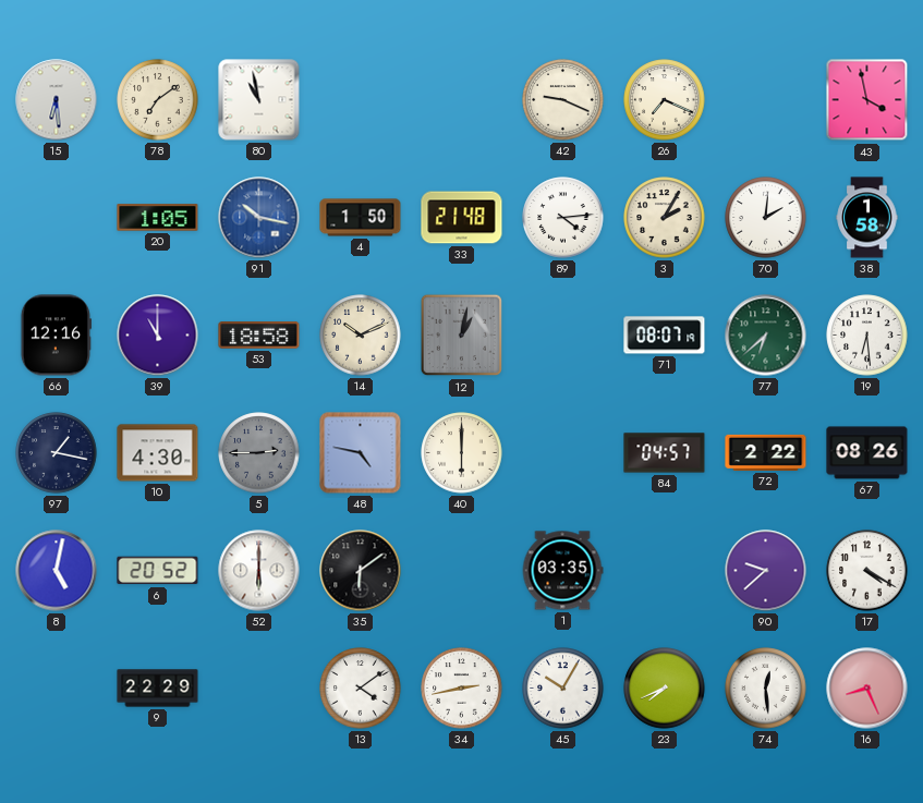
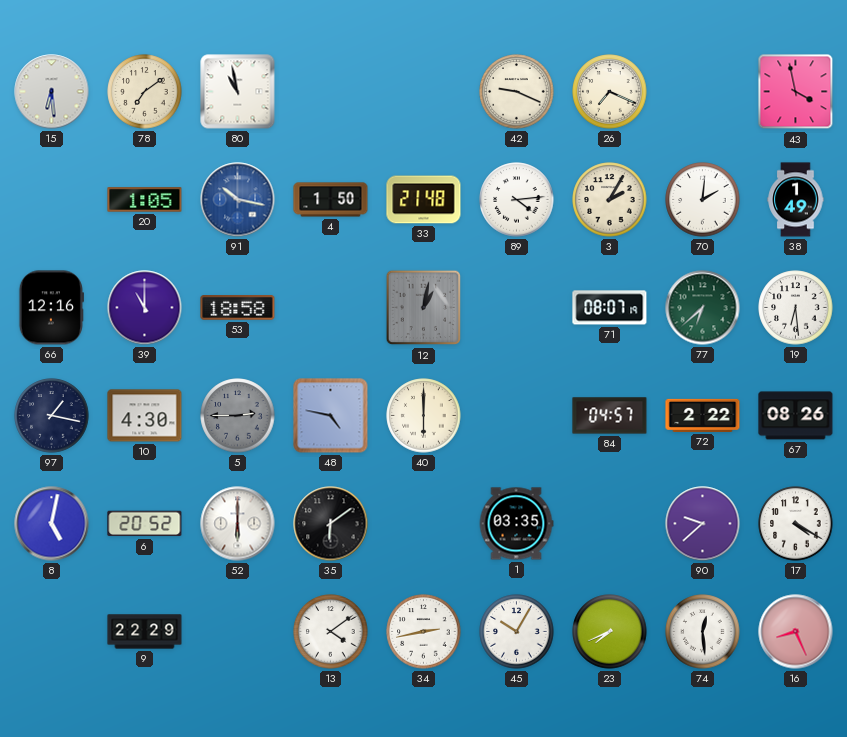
38: 1:58 -> 1:49
14: 10:11 -> none
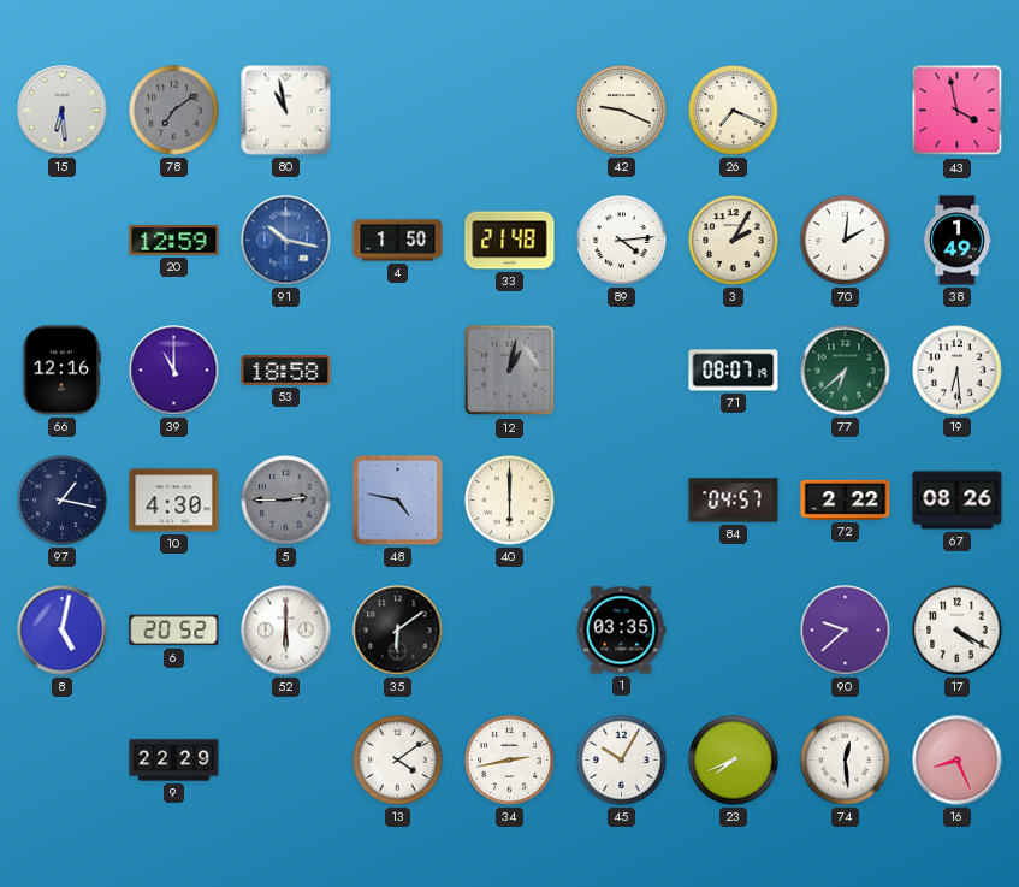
78 dial: cream -> grey
20: 1:05 -> 12:59
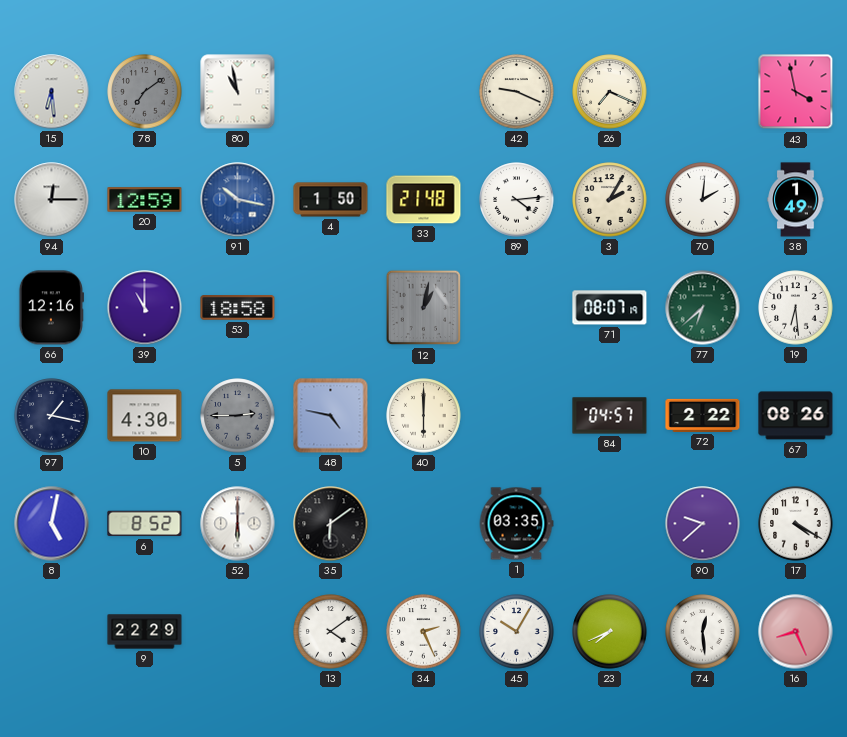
94: none -> 12:15
6: 20:52 -> 8:52
34: 2:43 -> 2:26
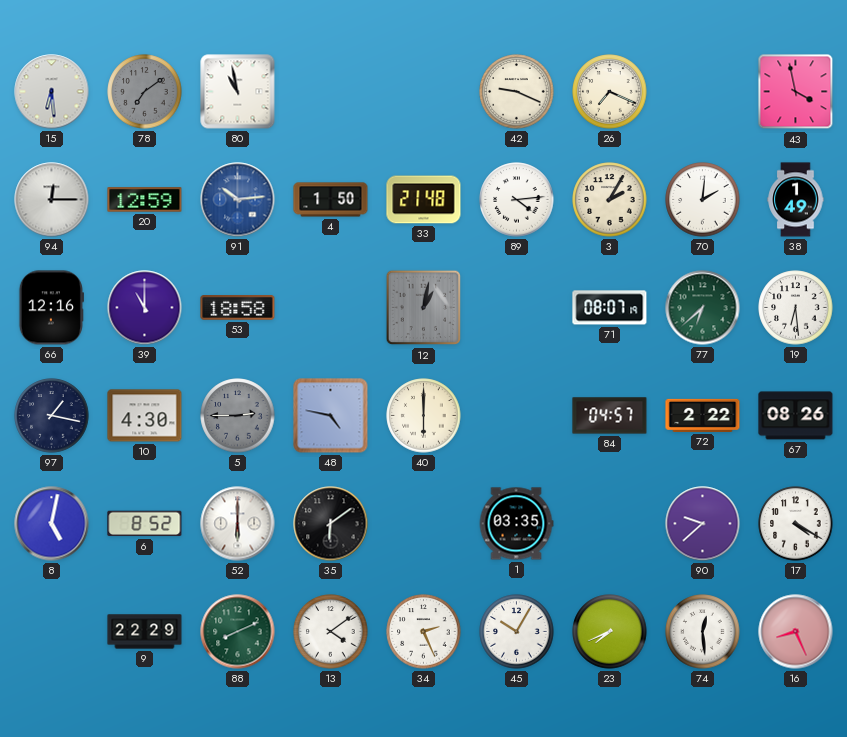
91: 10:17 -> 10:14
88: none -> 8:11
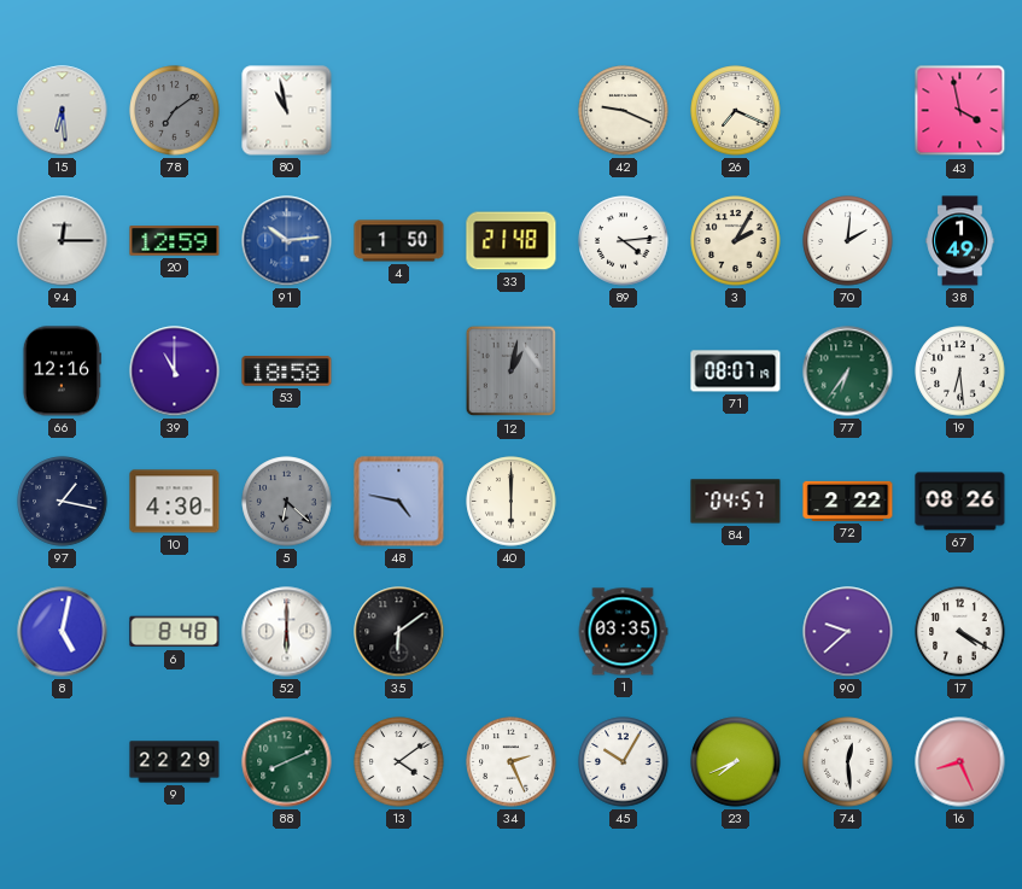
77: 6:38 -> 6:36
5: 2:45 -> 6:22
6: 8:52 -> 8:48
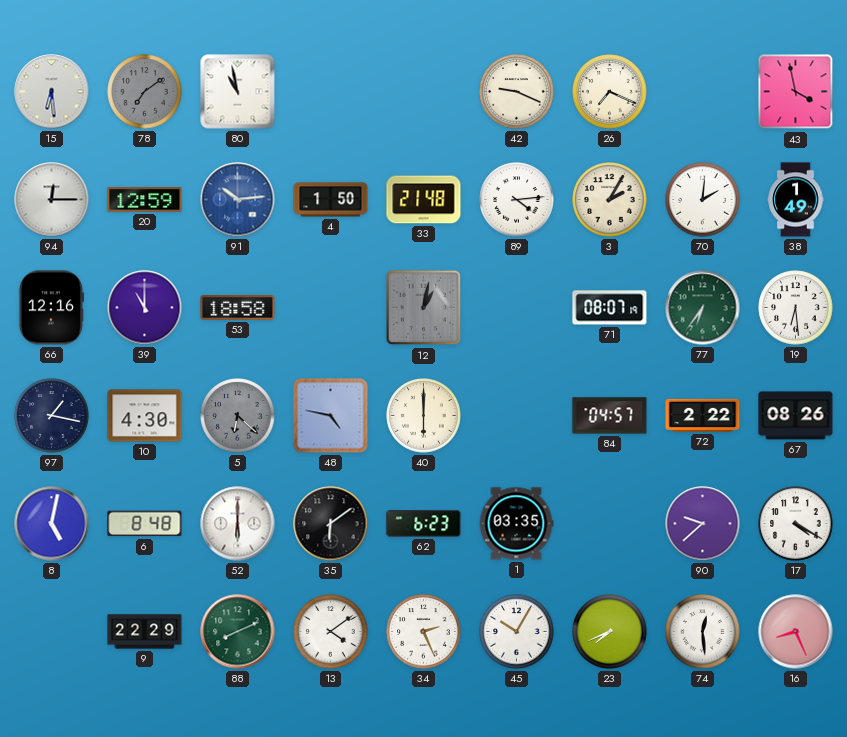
62: none -> 6:23
